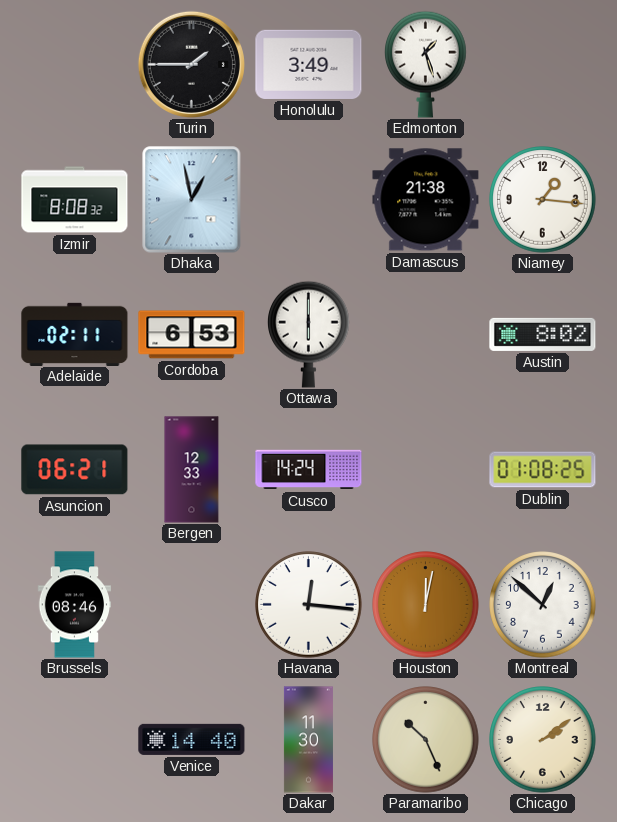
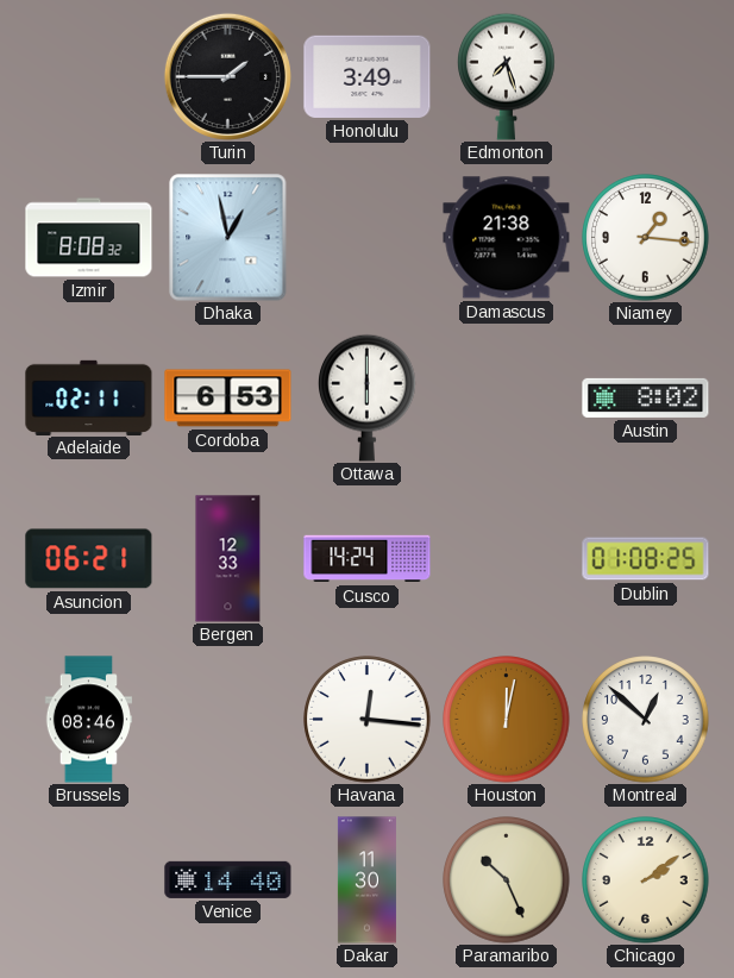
Edmonton: 1:27 -> 7:27
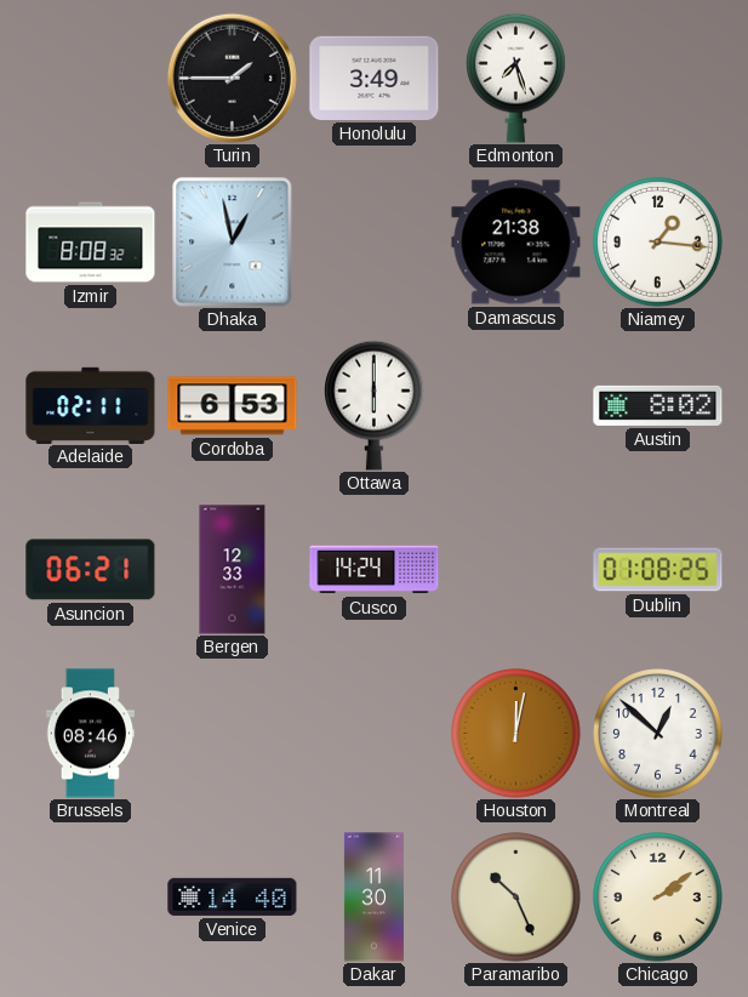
Havana: 12:16 -> none
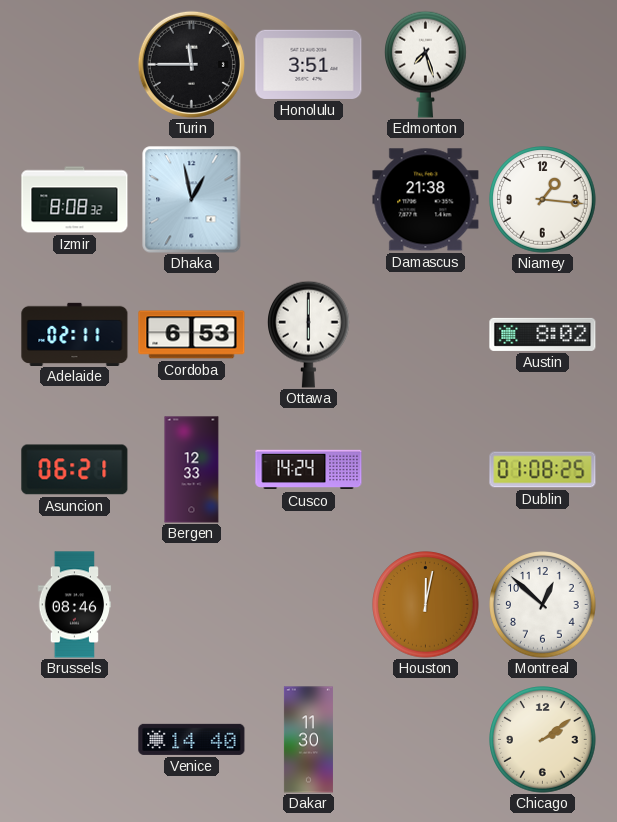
Turin: 1:45 -> 11:45
Honolulu: 3:49 -> 3:51
Paramaribo: 10:26 -> none
